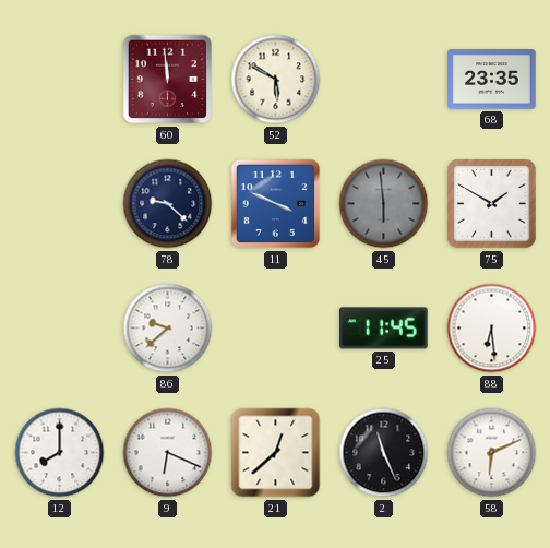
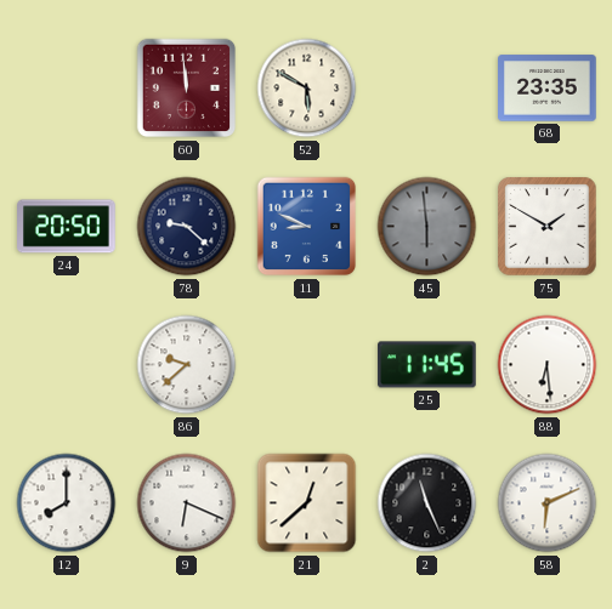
24: none -> 20:50
11: 3:49 -> 8:49
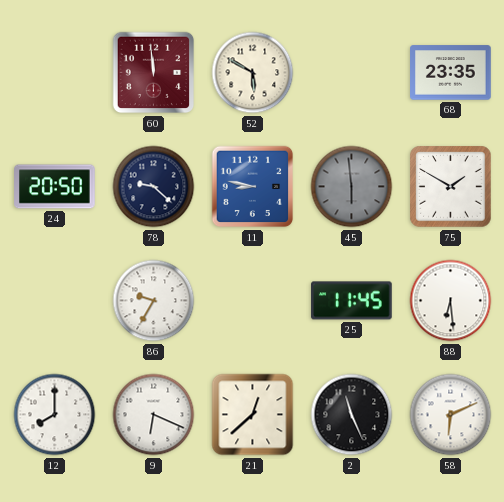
11: 8:49 -> 8:47
86: 9:38 -> 9:35
